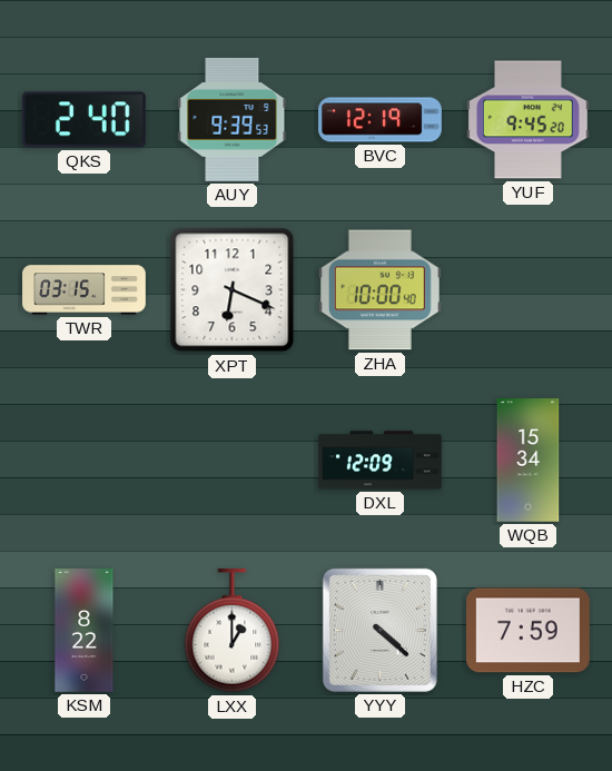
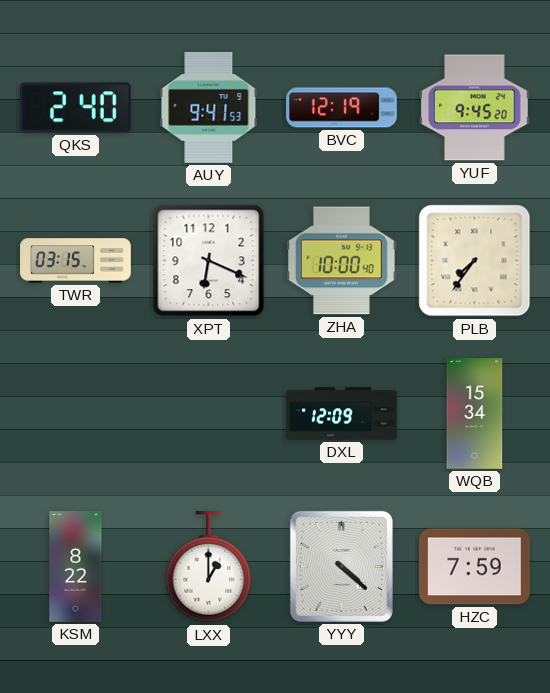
AUY: 9:39 -> 9:41
PLB: none -> 7:36
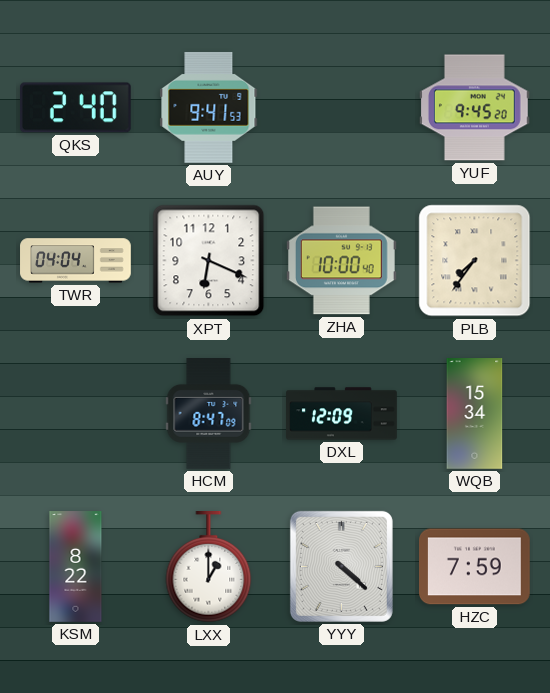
BVC: 12:19 -> none
TWR: 03:15 -> 04:04
HCM: none -> 8:47
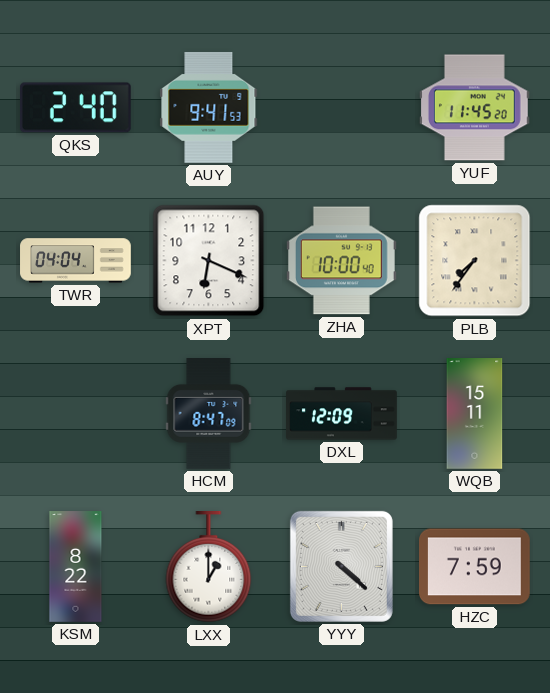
YUF: 9:45 -> 11:45
WQB: 15:34 -> 15:11
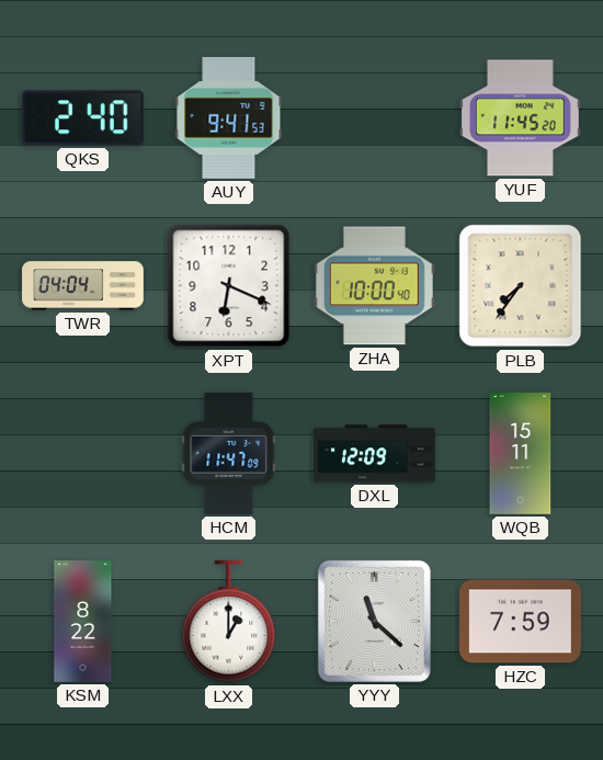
HCM: 8:47 -> 11:47
YYY: 4:22 -> 11:22
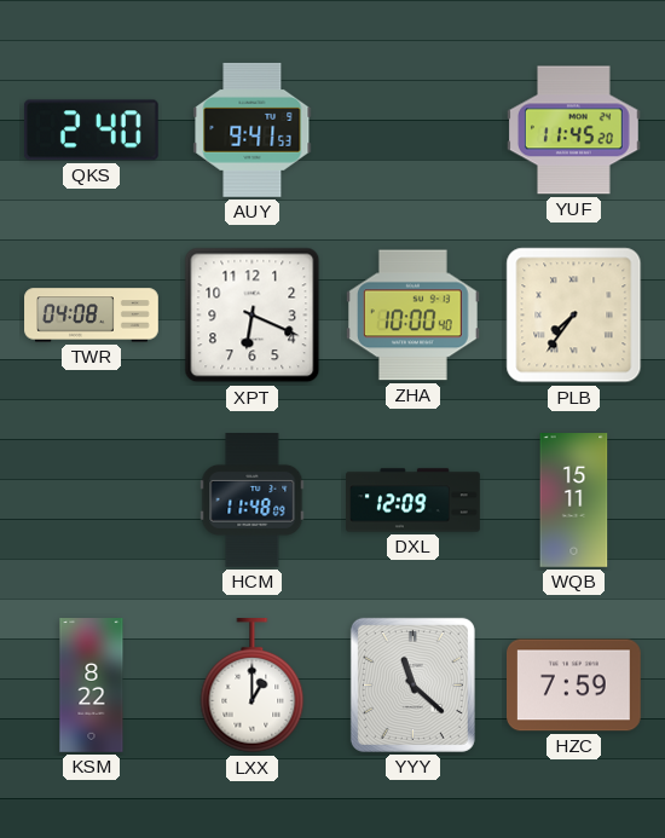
TWR: 04:04 -> 04:08
HCM: 11:47 -> 11:48
